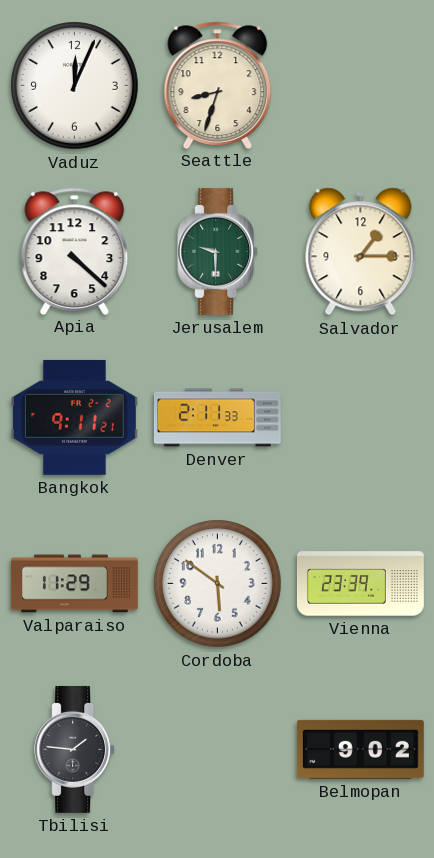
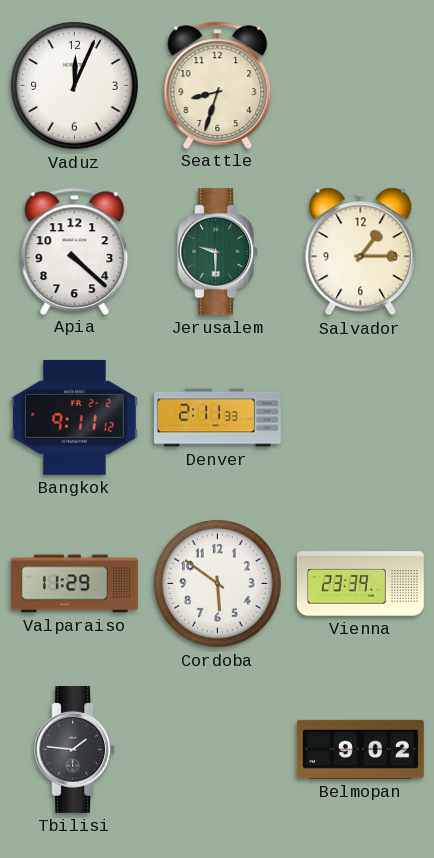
Bangkok: 9:11:21 -> 9:11:12
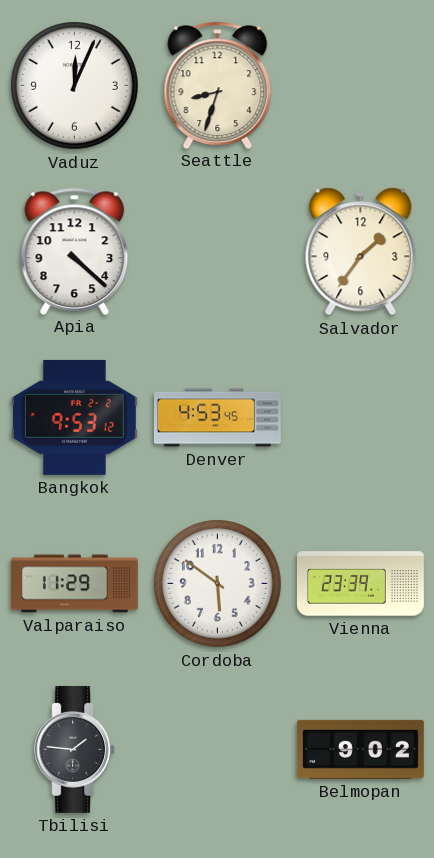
Jerusalem: 9:30 -> none
Salvador: 1:15 -> 1:36
Bangkok: 9:11 -> 9:53
Denver: 2:11 -> 4:53
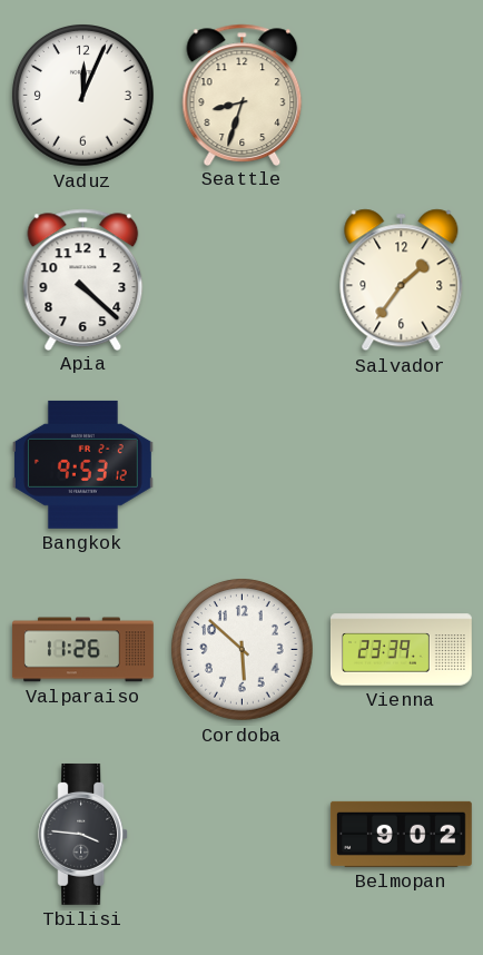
Denver: 4:53 -> none
Valparaiso: 11:29 -> 11:26
Cordoba: 5:51 -> 5:52
Tbilisi: 1:46 -> 3:46
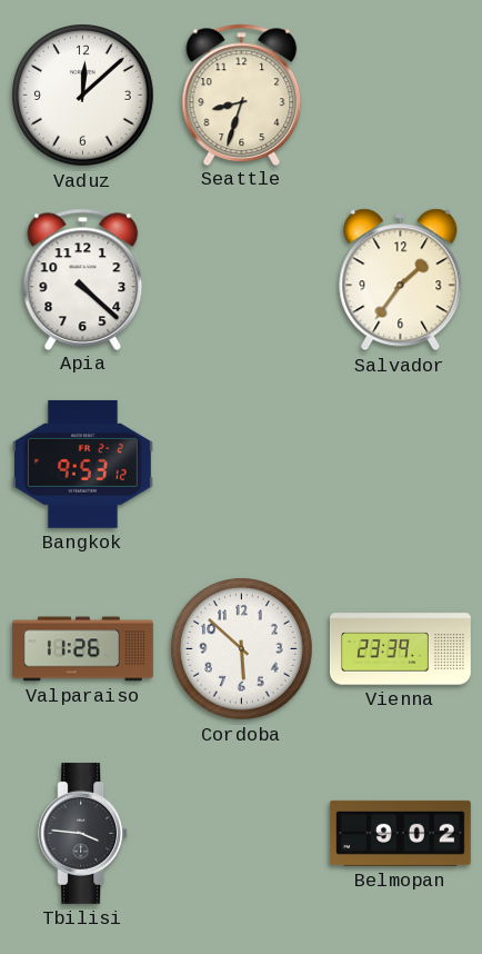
Vaduz: 12:04 -> 12:08
